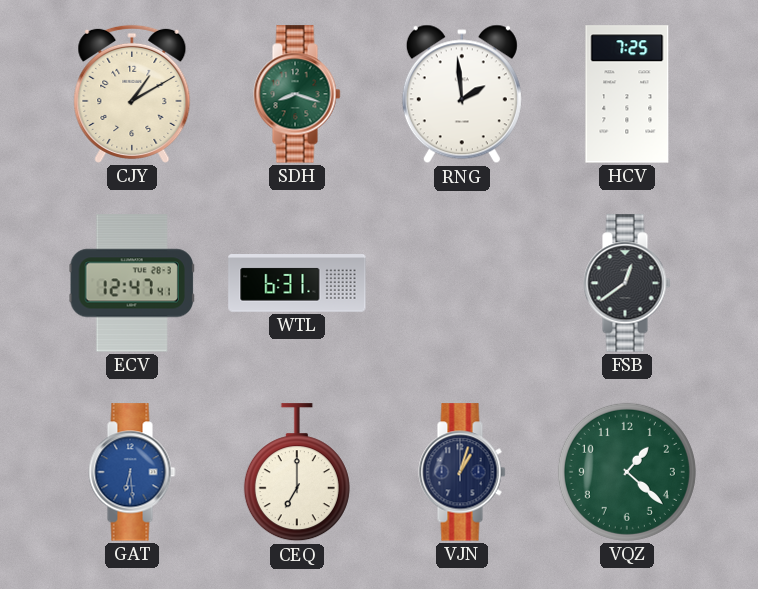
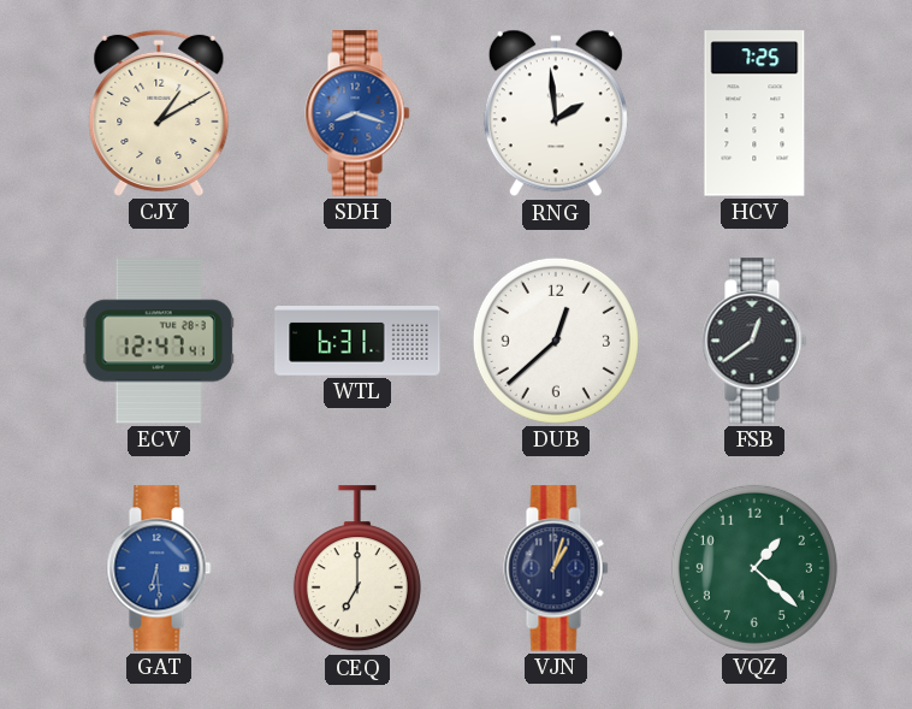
SDH dial: green -> blue
DUB: none -> 12:38
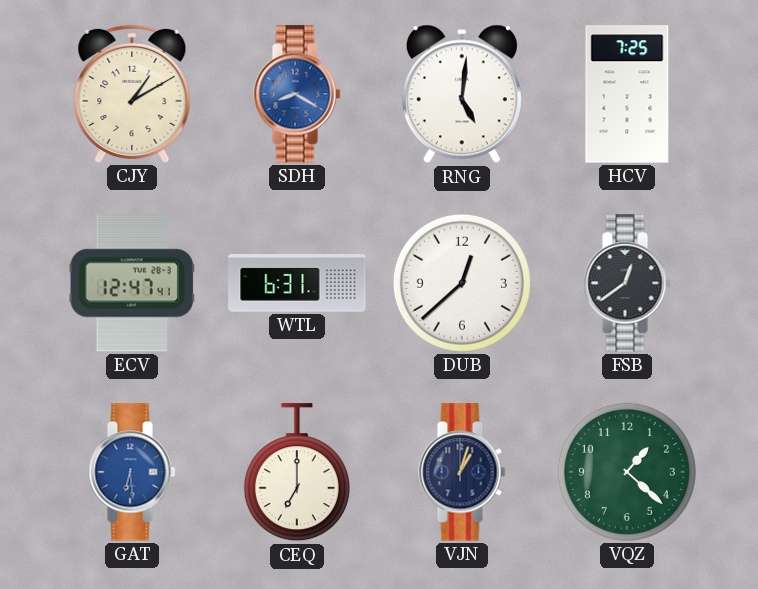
SDH: 8:18 -> 8:20
RNG: 1:59 -> 5:01
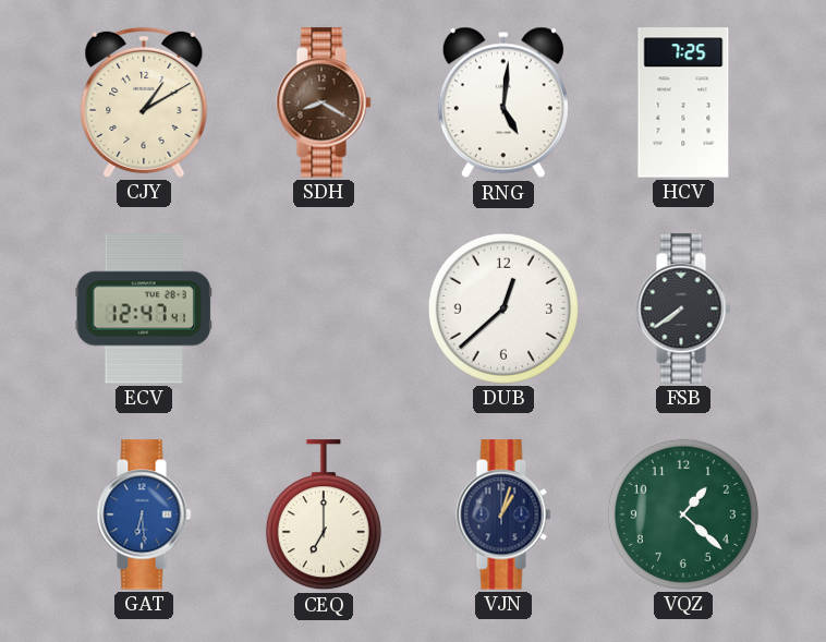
SDH dial: blue -> brown
WTL: 6:31 -> none
FSB: 12:39 -> 7:39
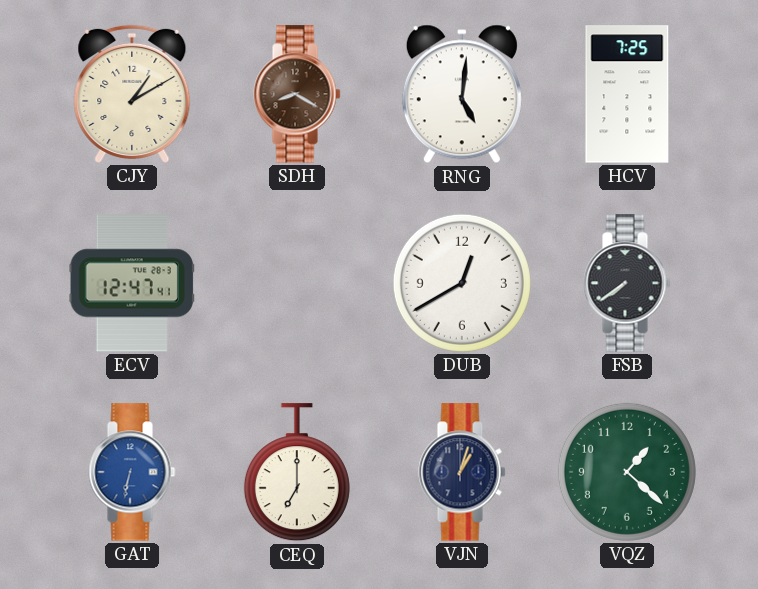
DUB: 12:38 -> 12:40
GAT: 6:29 -> 6:32
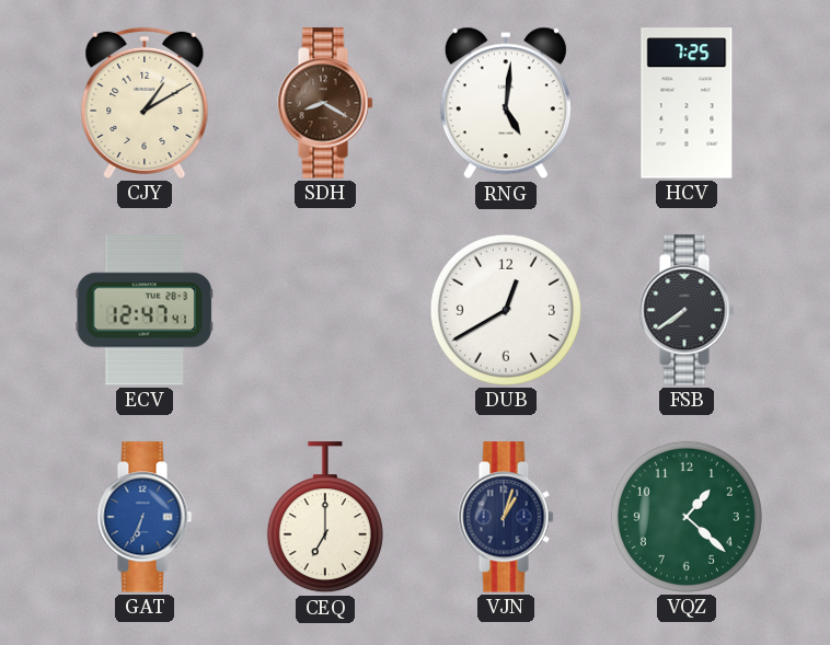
GAT: 6:32 -> 6:34
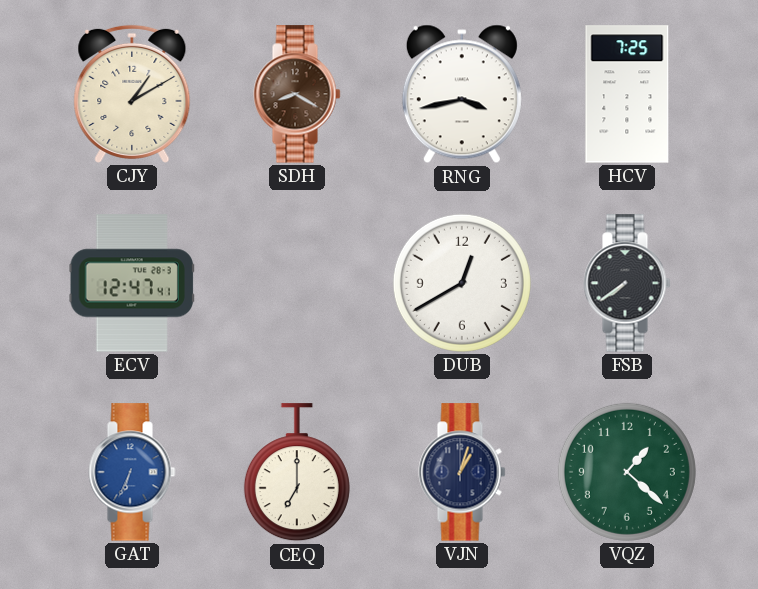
RNG: 5:01 -> 3:43
